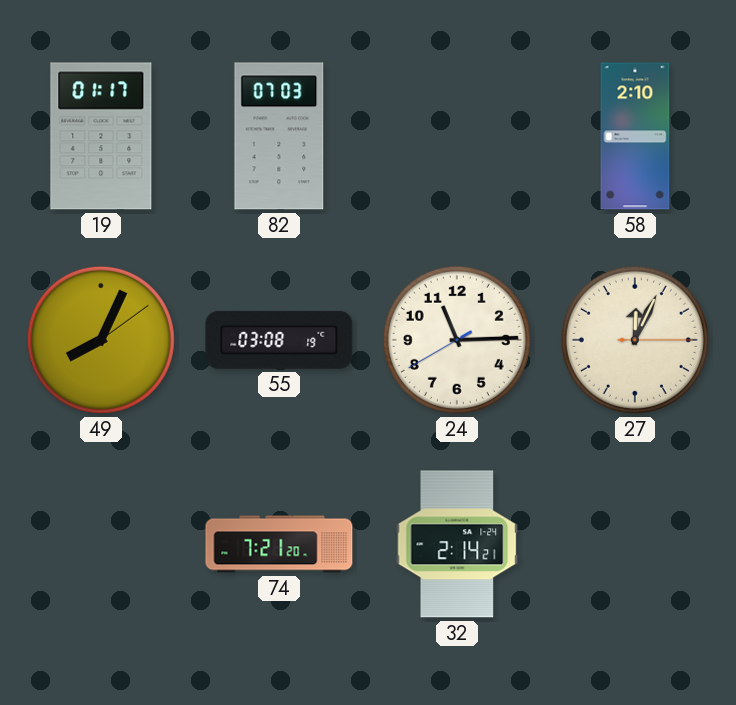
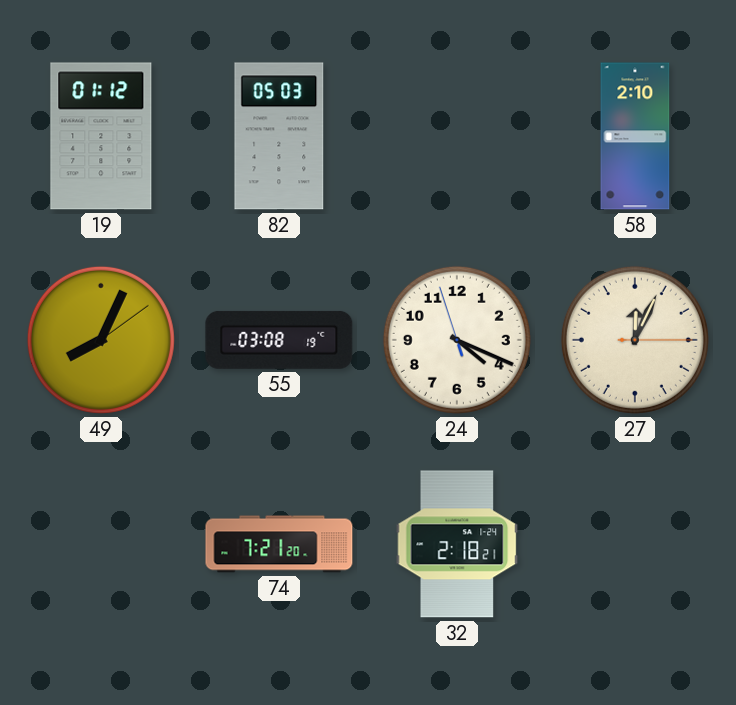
19: 01:17 -> 01:12
82: 07:03 -> 05:03
24: 11:14 -> 4:18
32: 2:14 -> 2:18
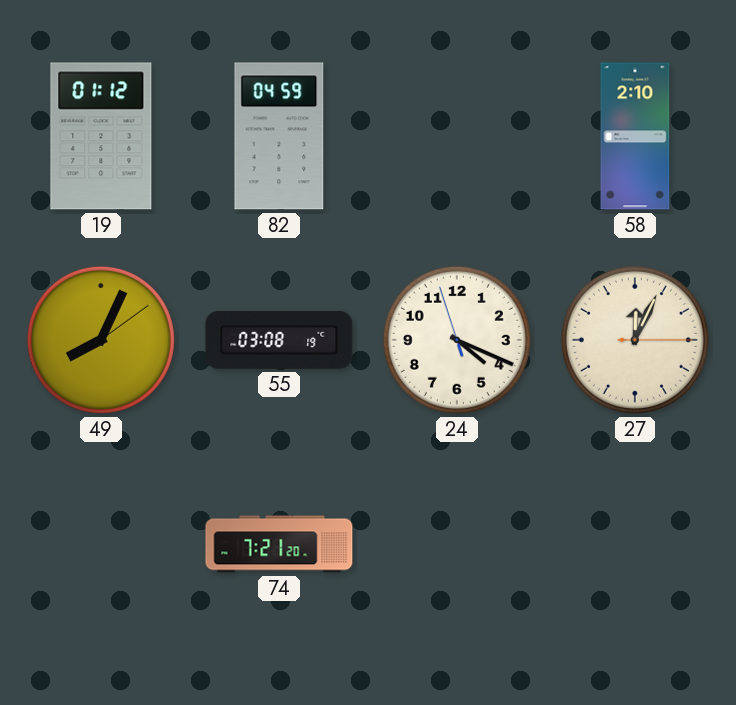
82: 05:03 -> 04:59
32: 2:18 -> none
